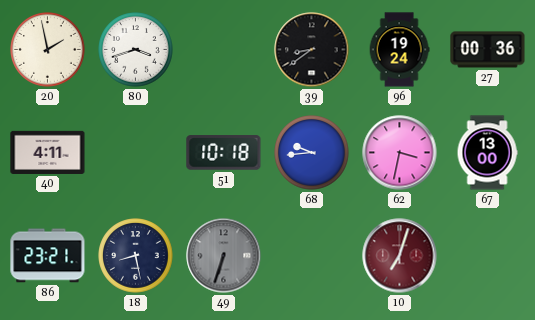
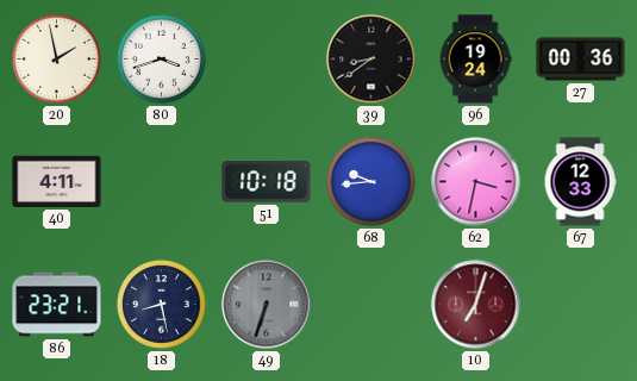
67: 13:00 -> 12:33
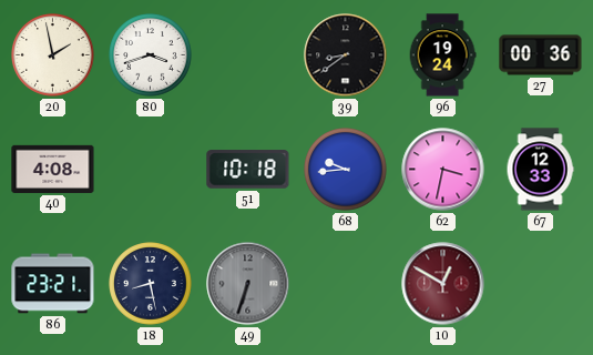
40: 4:11 -> 4:08
10: 7:03 -> 12:50
